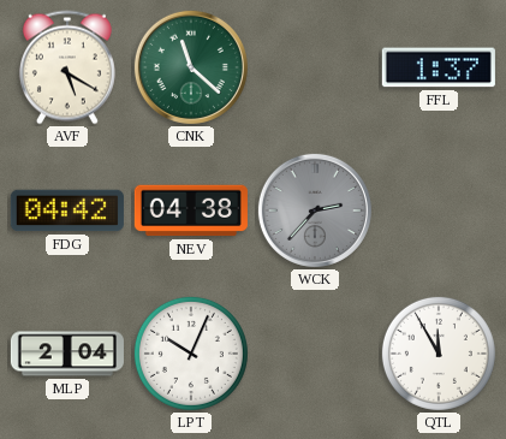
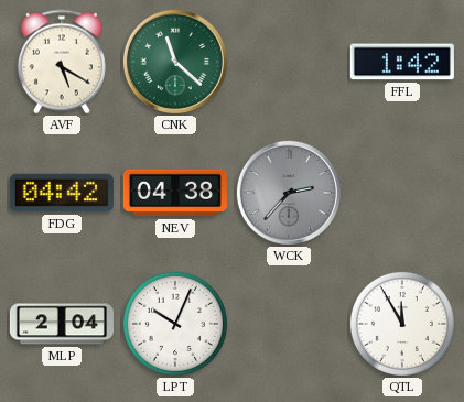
FFL: 1:37 -> 1:42
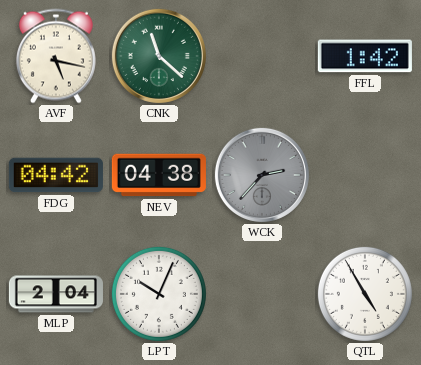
AVF: 5:20 -> 5:17
QTL: 11:55 -> 4:55
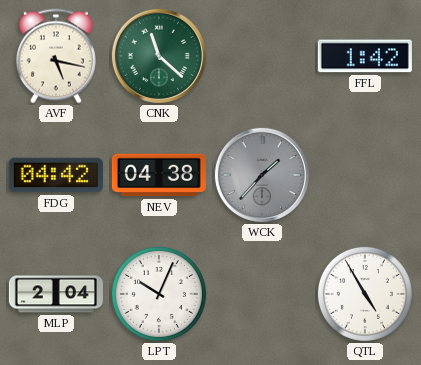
WCK: 2:37 -> 1:37
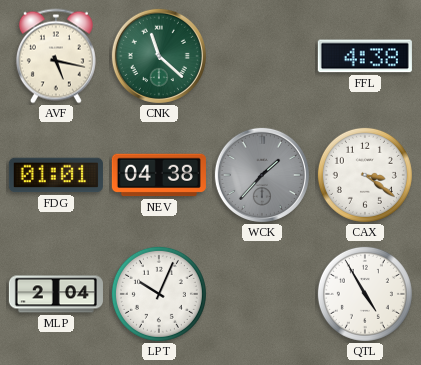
FFL: 1:42 -> 4:38
FDG: 04:42 -> 01:01
CAX: none -> 3:21
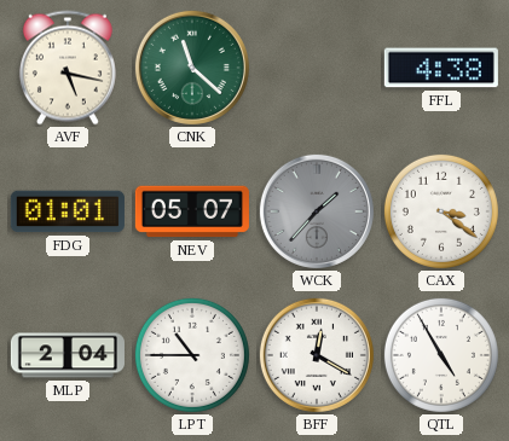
NEV: 04:38 -> 05:07
LPT: 10:04 -> 10:45
BFF: none -> 12:20
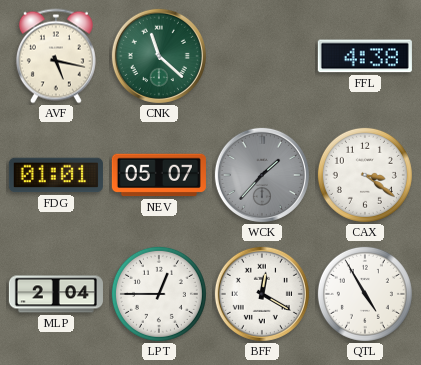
LPT: 10:45 -> 12:45
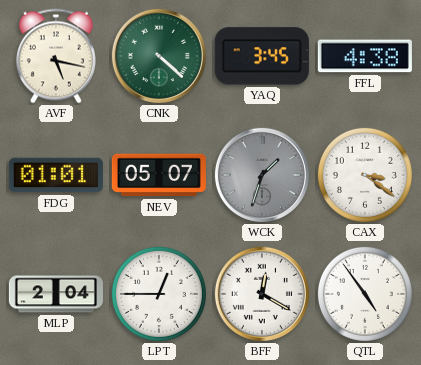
CNK: 11:22 -> 4:22
YAQ: none -> 3:45
WCK: 1:37 -> 1:33
QTL: 4:55 -> 4:54
